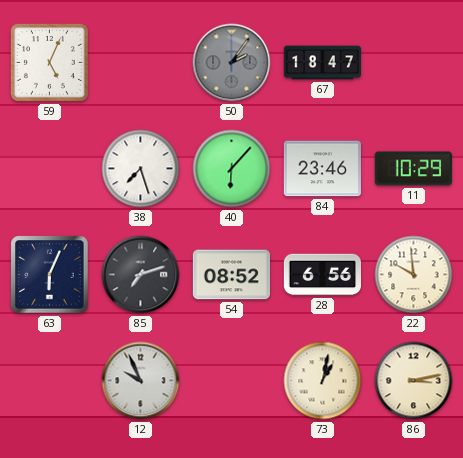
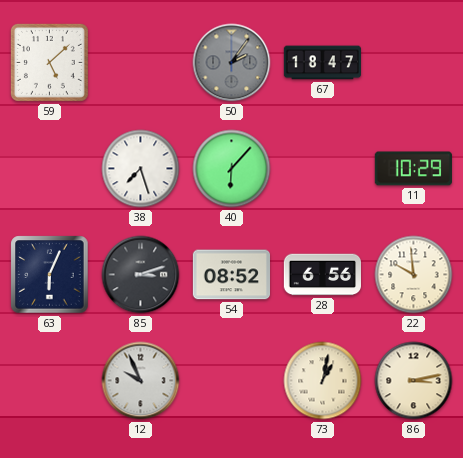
59: 5:04 -> 5:08
84: 23:46 -> none
85: 7:12 -> 3:12
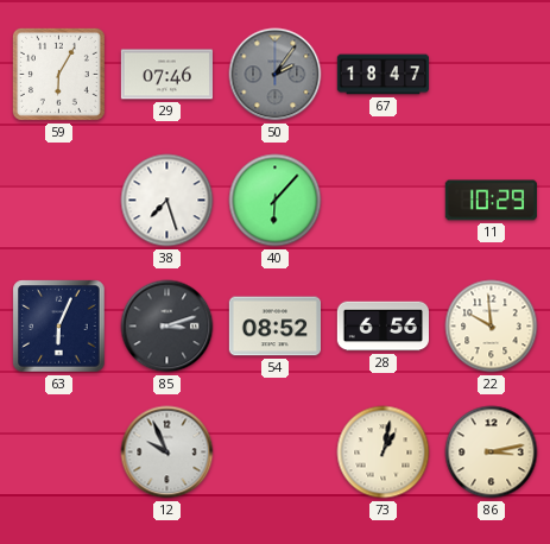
59: 5:08 -> 6:05
29: none -> 07:46
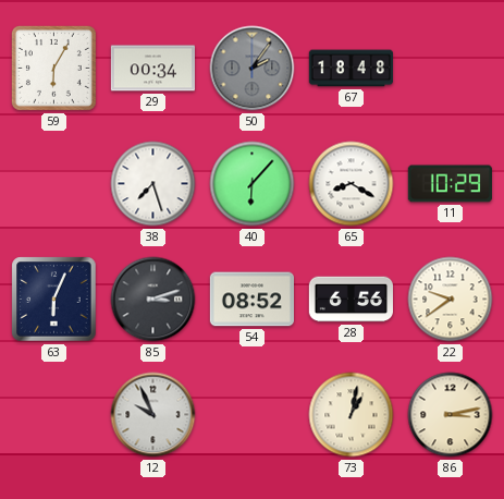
29: 07:46 -> 00:34
67: 18:47 -> 18:48
65: none -> 8:20
22: 9:59 -> 9:39
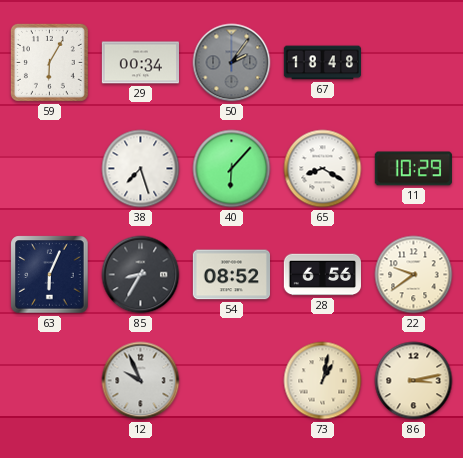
85: 3:12 -> 8:35
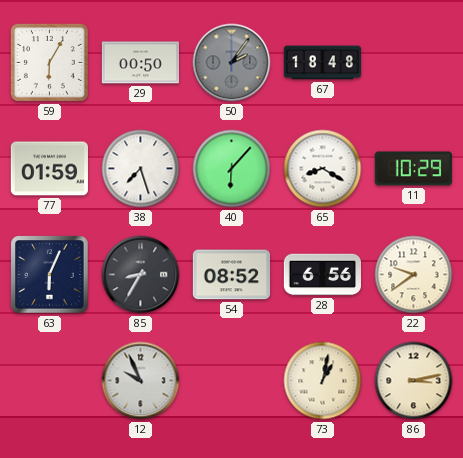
29: 00:34 -> 00:50
77: none -> 01:59
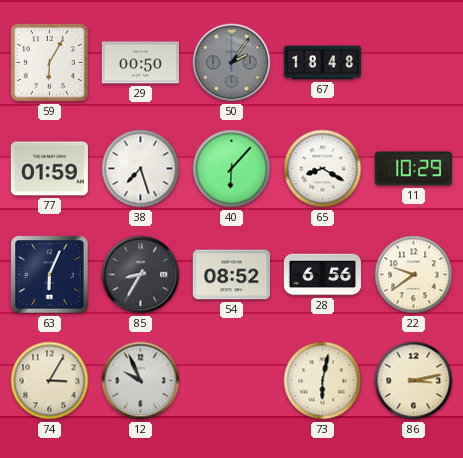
74: none -> 3:05
73: 1:02 -> 6:02
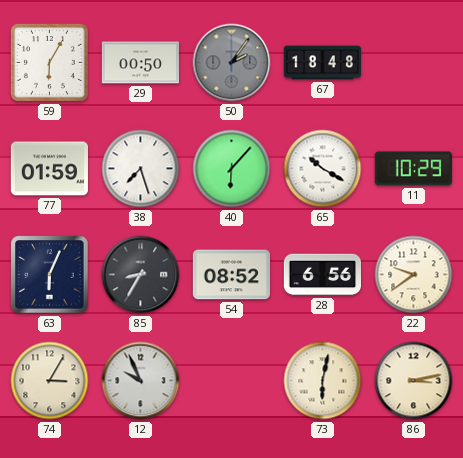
65: 8:20 -> 10:20
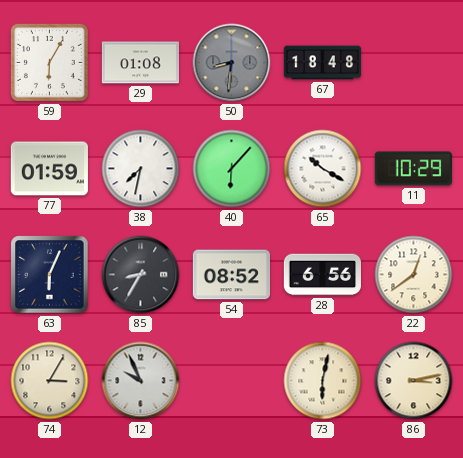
29: 00:50 -> 01:08
50: 2:06 -> 8:31
38: 7:27 -> 7:32
22: 9:39 -> 12:39
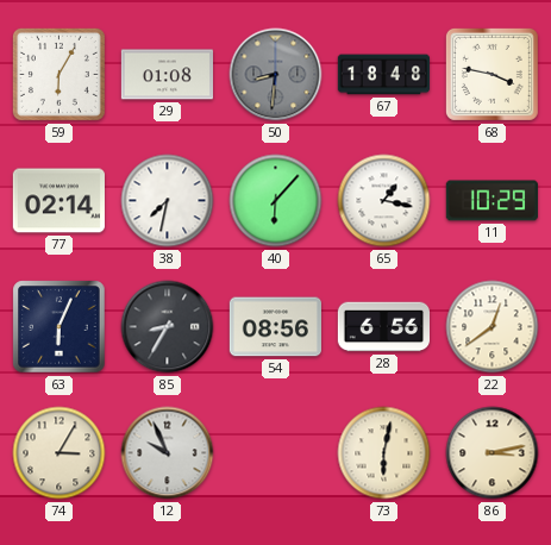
68: none -> 3:47
77: 01:59 -> 02:14
65: 10:20 -> 1:17
54: 08:52 -> 08:56
